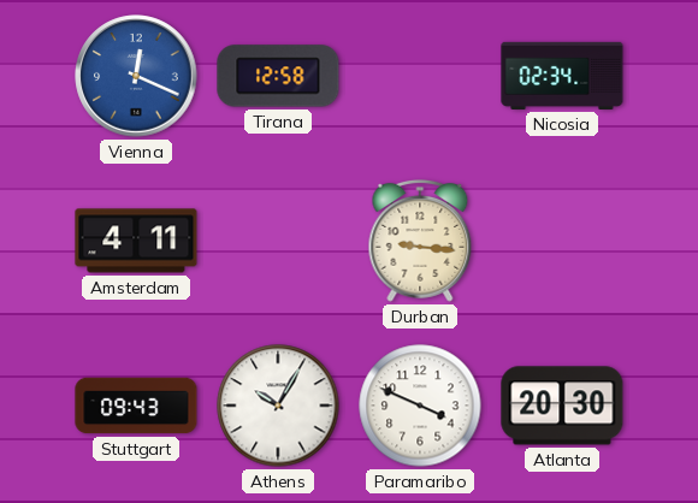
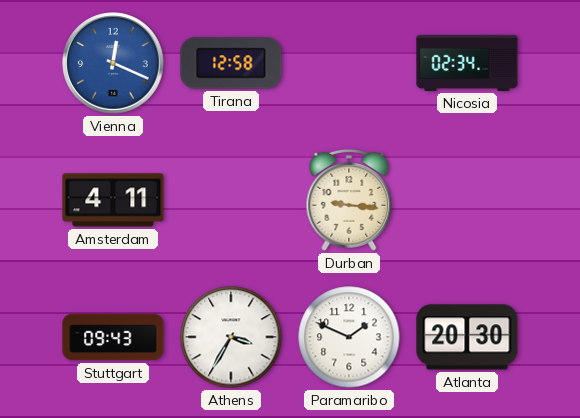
Athens: 10:05 -> 3:35
Paramaribo: 3:49 -> 1:49
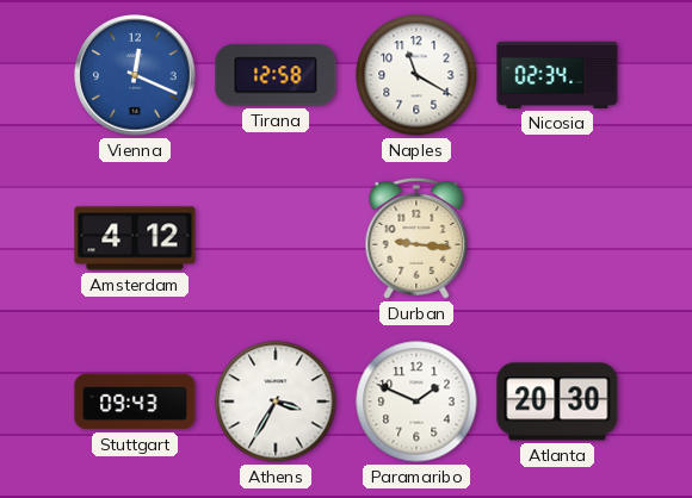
Naples: none -> 11:20
Amsterdam: 4:11 -> 4:12
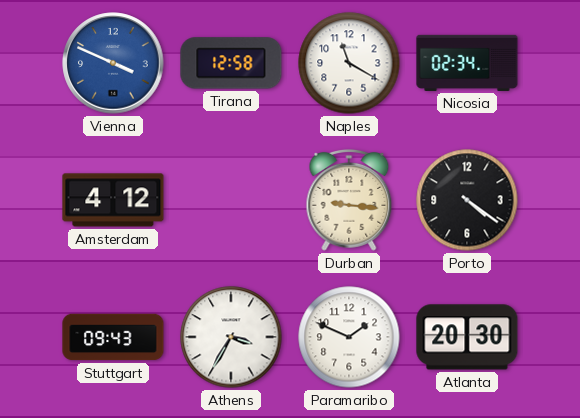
Vienna: 12:19 -> 3:49
Porto: none -> 4:21
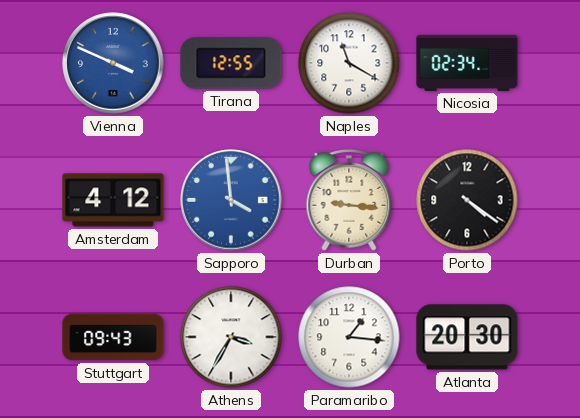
Tirana: 12:58 -> 12:55
Sapporo: none -> 3:59
Paramaribo: 1:49 -> 1:16
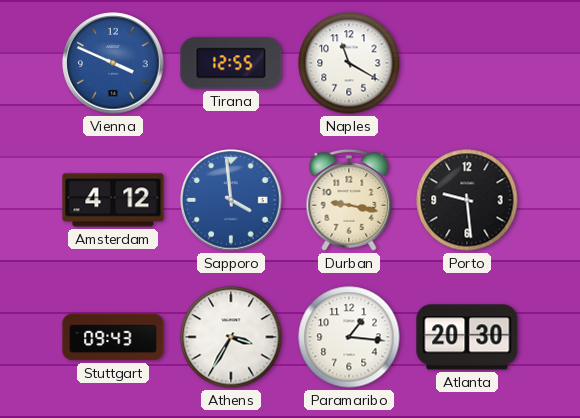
Nicosia: 02:34 -> none
Durban: 9:16 -> 9:17
Porto: 4:21 -> 9:29
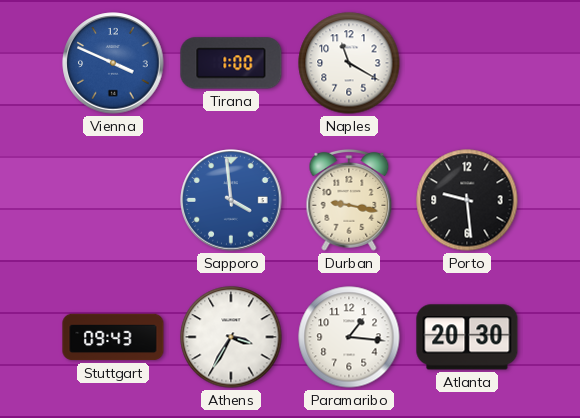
Tirana: 12:55 -> 1:00
Amsterdam: 4:12 -> none
